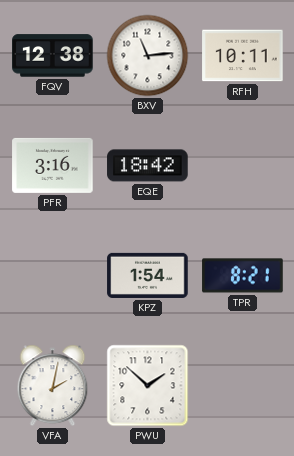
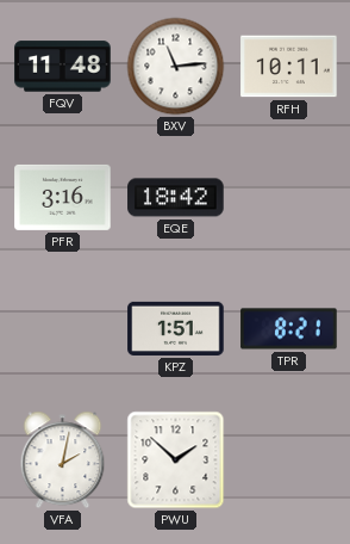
FQV: 12:38 -> 11:48
KPZ: 1:54 -> 1:51
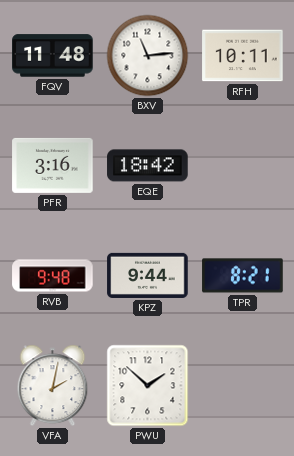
RVB: none -> 9:48
KPZ: 1:51 -> 9:44
